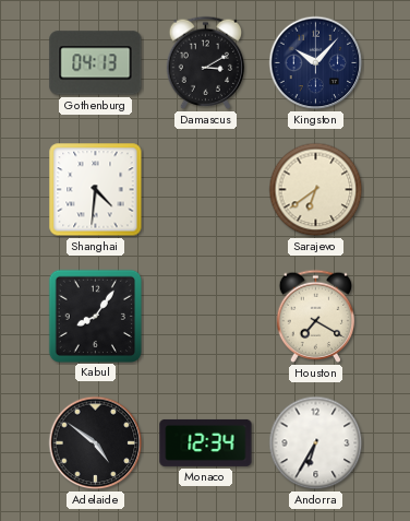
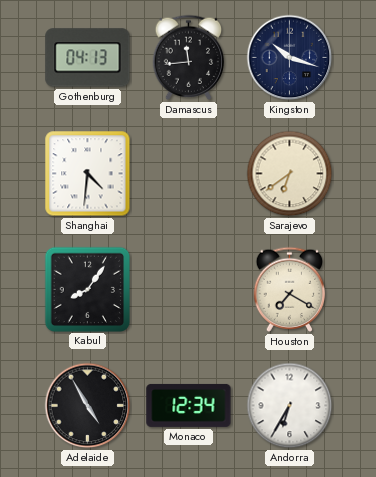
Damascus: 3:10 -> 11:44
Kingston: 10:07 -> 10:18
Adelaide: 4:51 -> 4:55
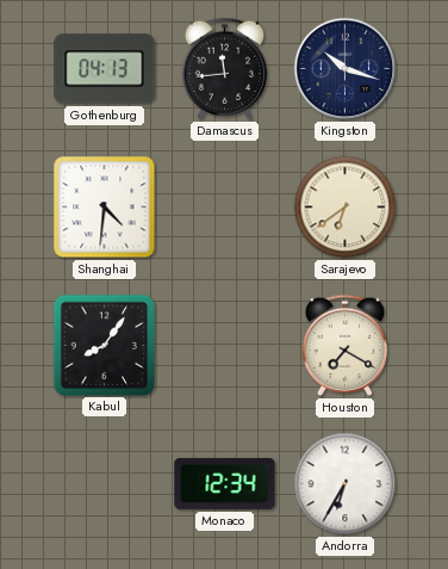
Adelaide: 4:55 -> none
